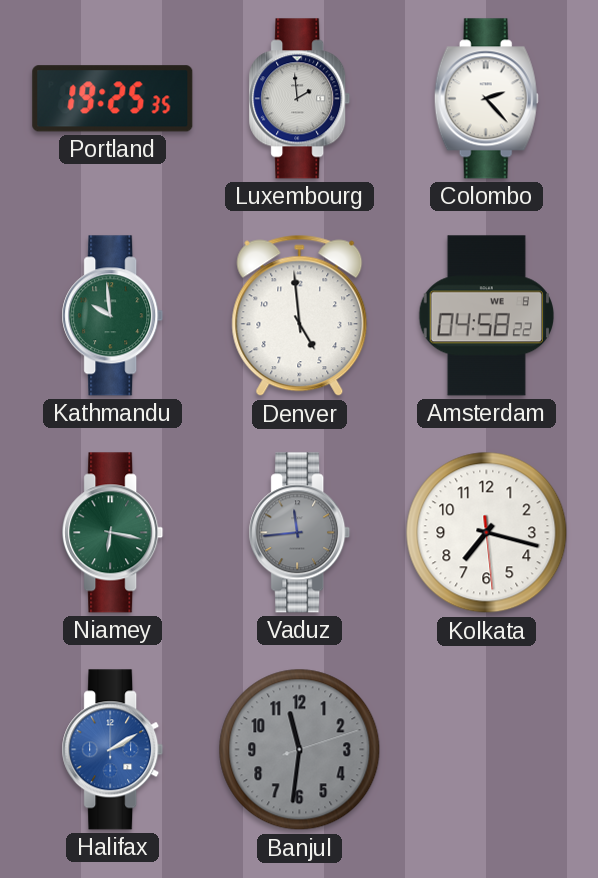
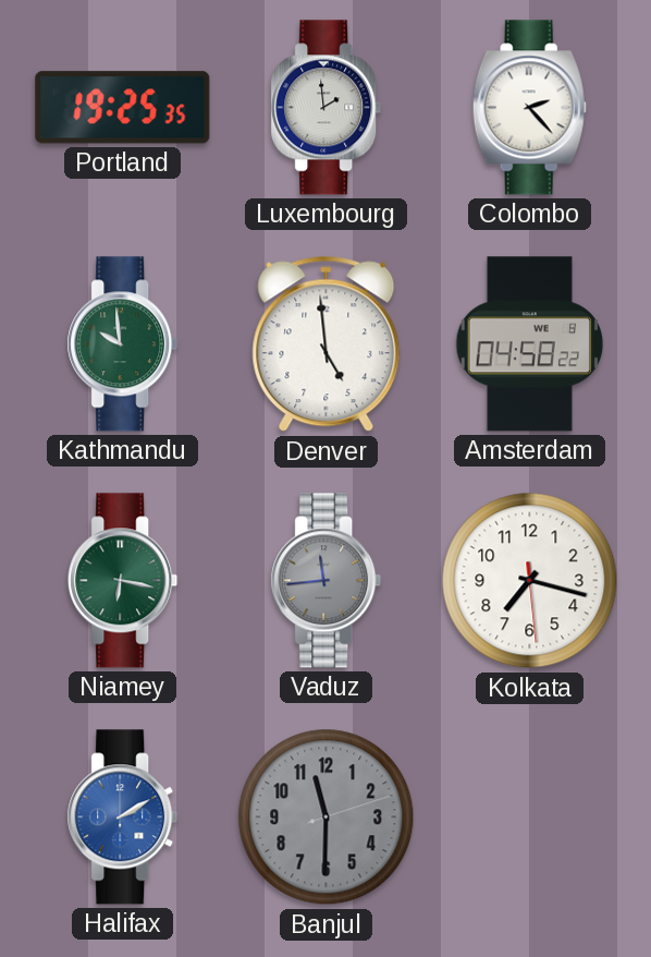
Banjul: 11:31 -> 11:30
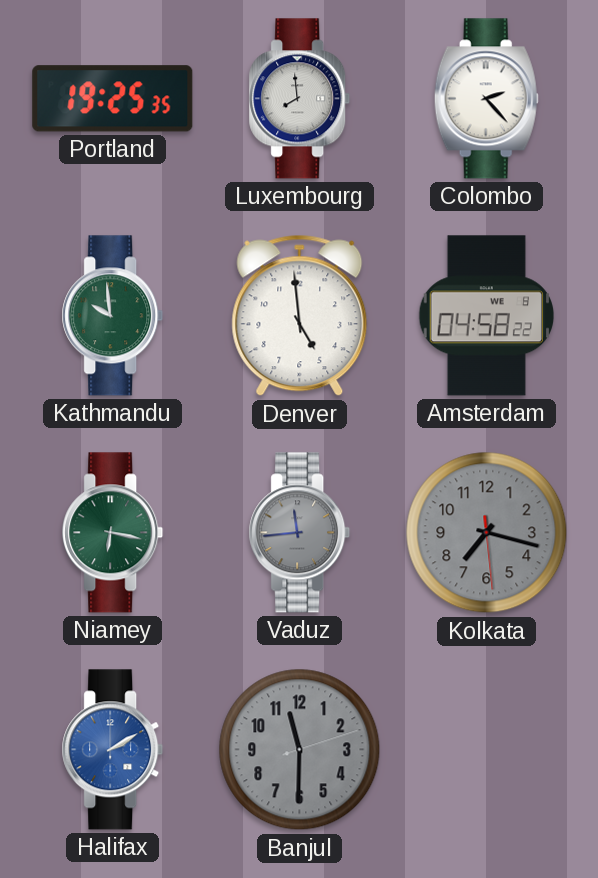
Luxembourg: 1:59 -> 7:59
Kolkata dial: white -> grey
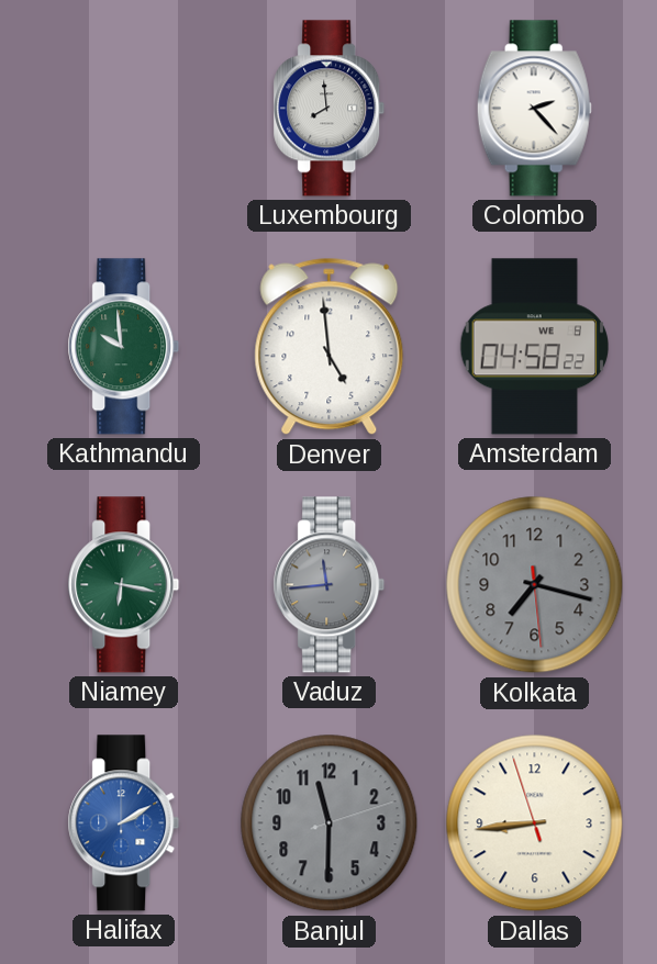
Portland: 19:25 -> none
Dallas: none -> 8:43
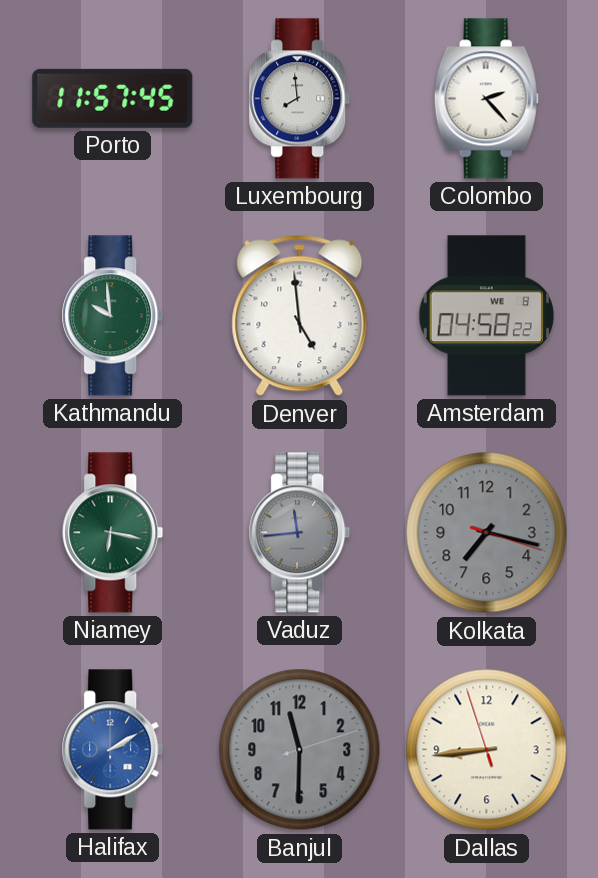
Porto: none -> 11:57
Kolkata: 7:17:29 -> 7:17:18
